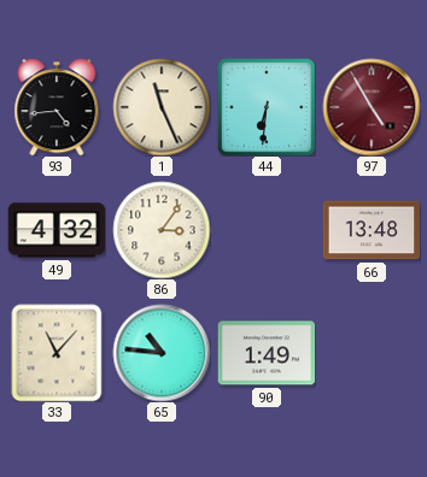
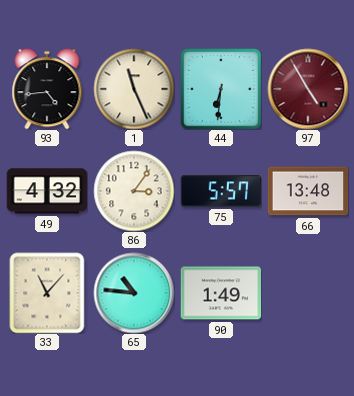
75: none -> 5:57
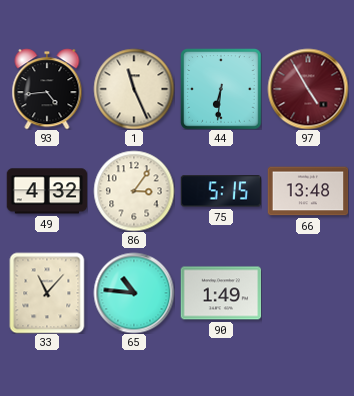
75: 5:57 -> 5:15
